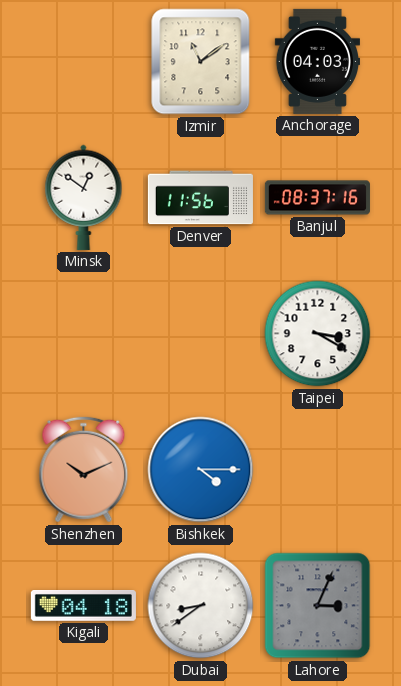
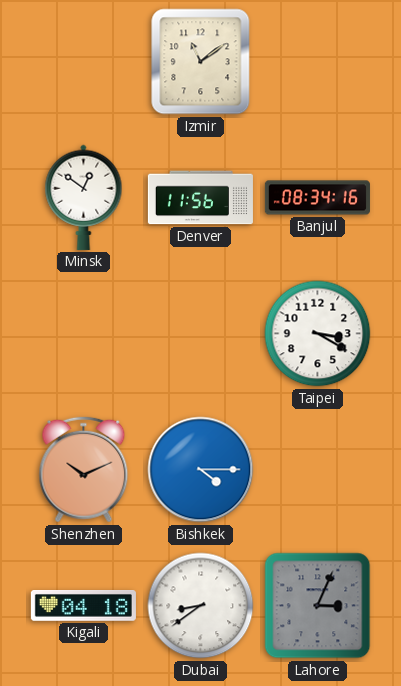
Anchorage: 04:03 -> none
Banjul: 08:37 -> 08:34
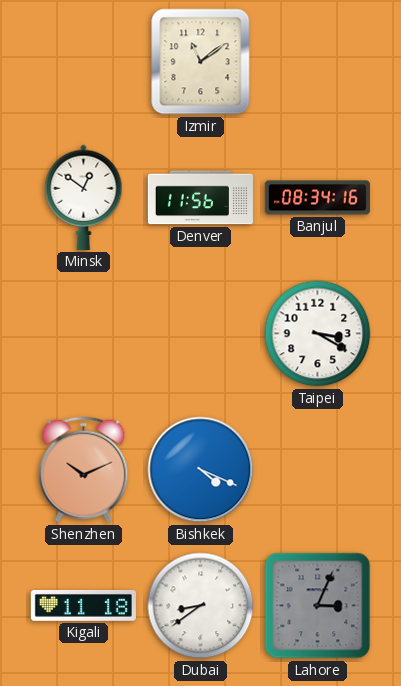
Bishkek: 4:15 -> 4:19
Kigali: 04:18 -> 11:18
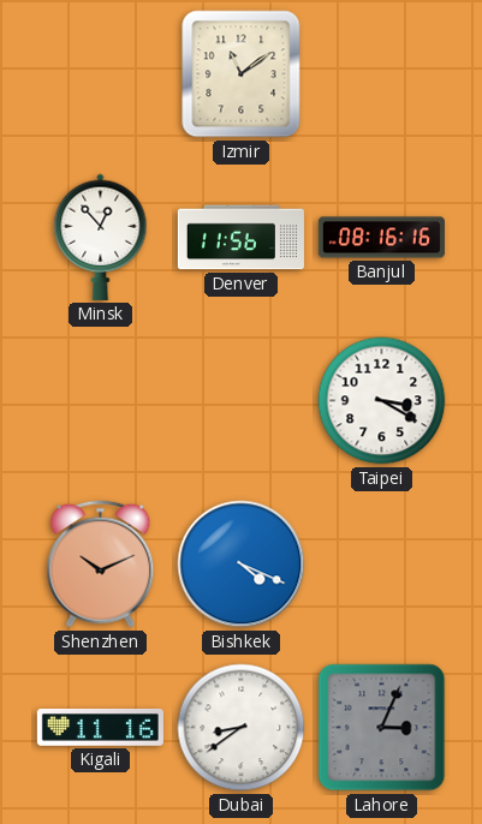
Minsk: 12:51 -> 12:53
Banjul: 08:34 -> 08:16
Kigali: 11:18 -> 11:16
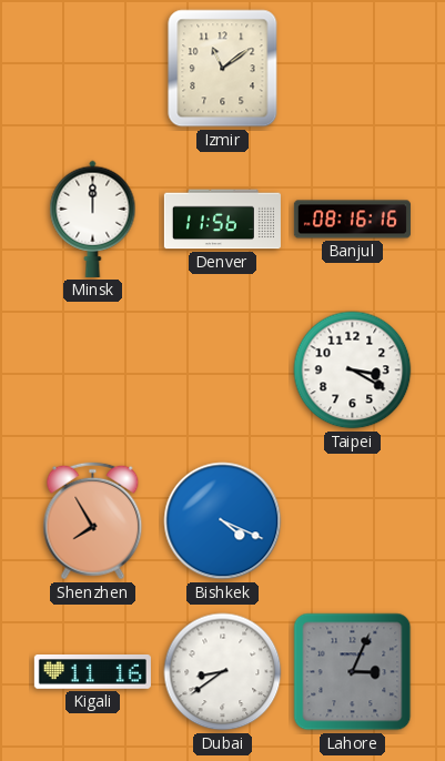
Minsk: 12:53 -> 12:00
Shenzhen: 10:11 -> 7:55
